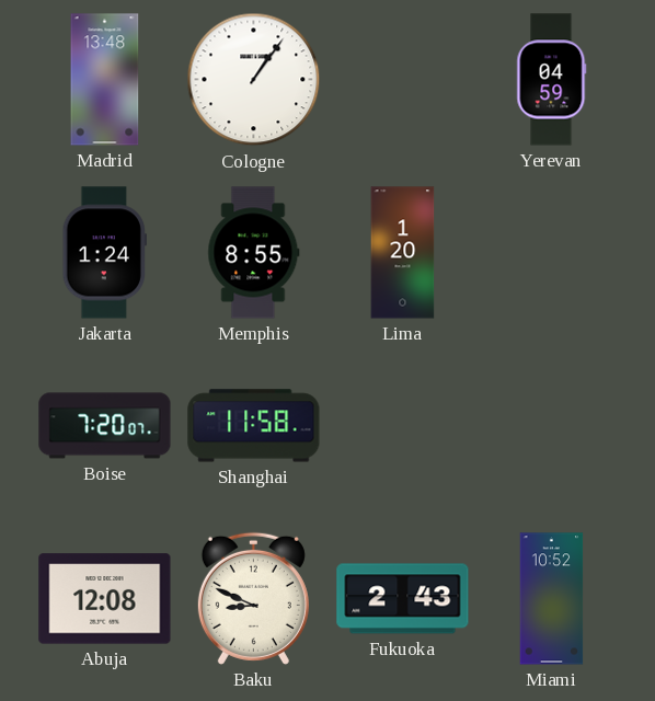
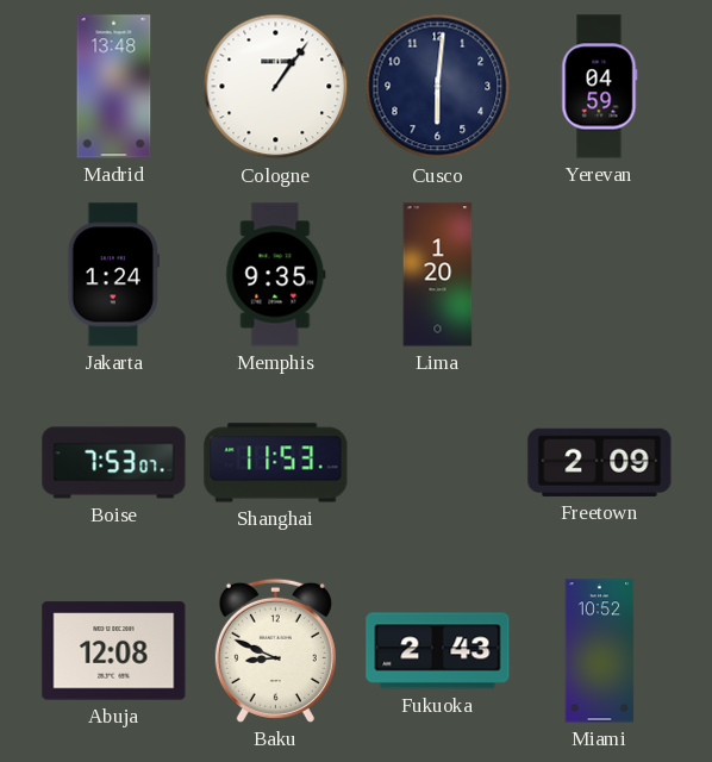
Cusco: none -> 6:01
Memphis: 8:55 -> 9:35
Boise: 7:20 -> 7:53
Shanghai: 11:58 -> 11:53
Freetown: none -> 2:09
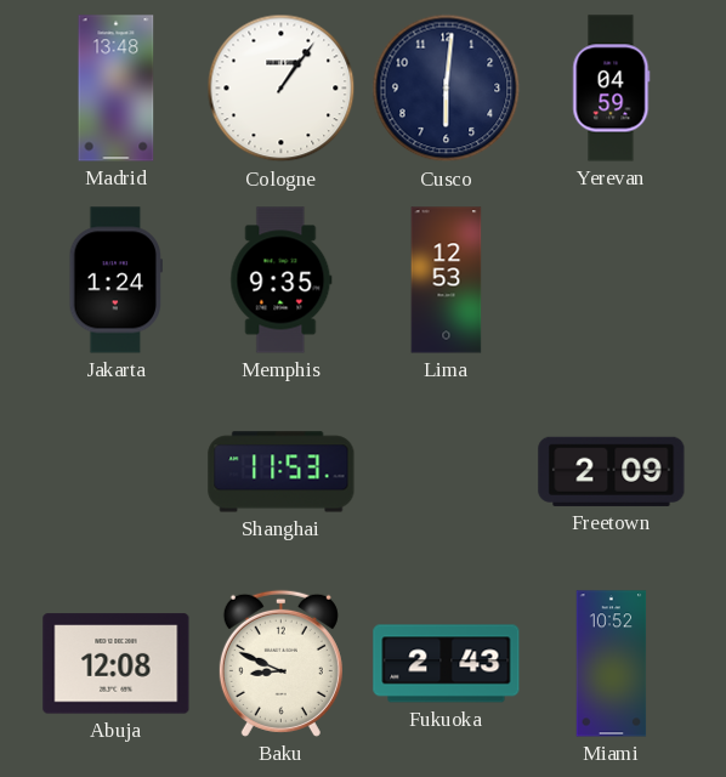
Lima: 1:20 -> 12:53
Boise: 7:53 -> none
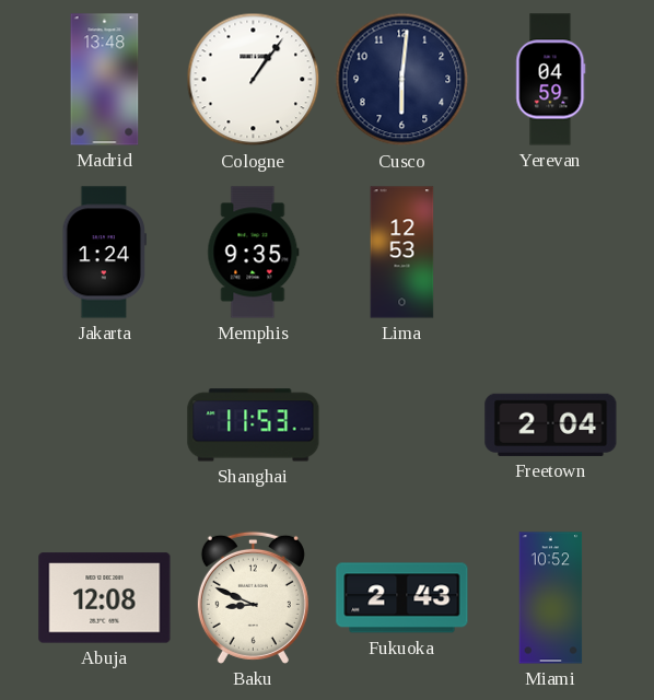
Freetown: 2:09 -> 2:04
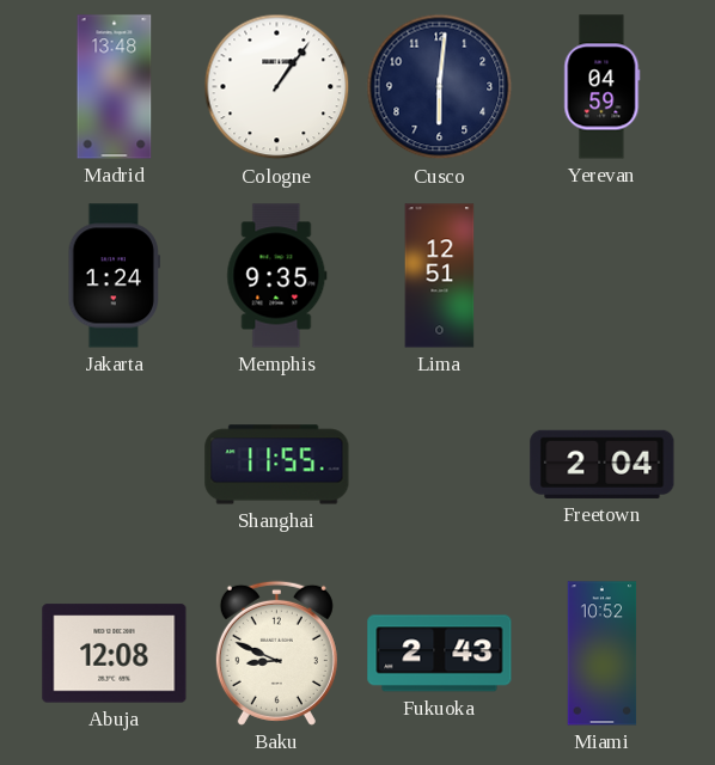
Lima: 12:53 -> 12:51
Shanghai: 11:53 -> 11:55
